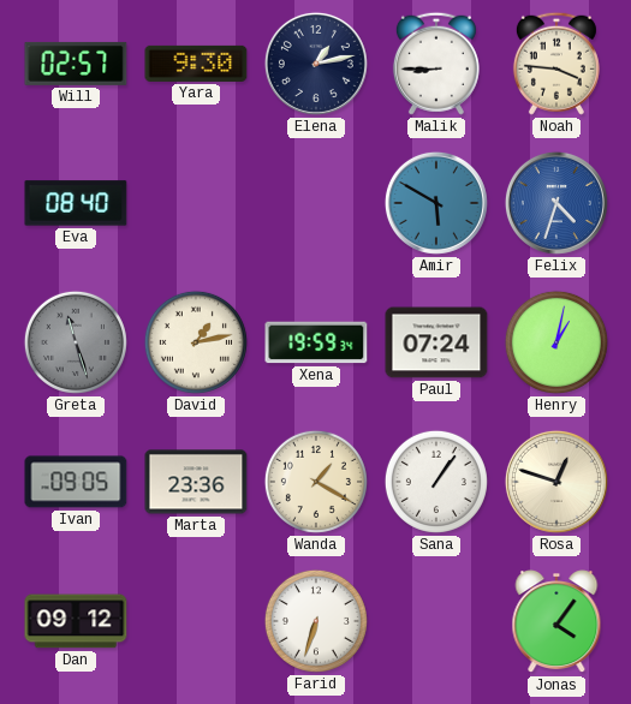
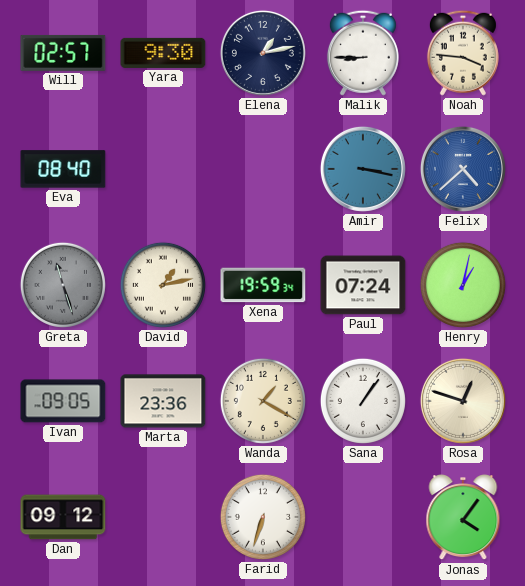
Amir: 5:50 -> 3:17
Felix: 4:33 -> 4:38
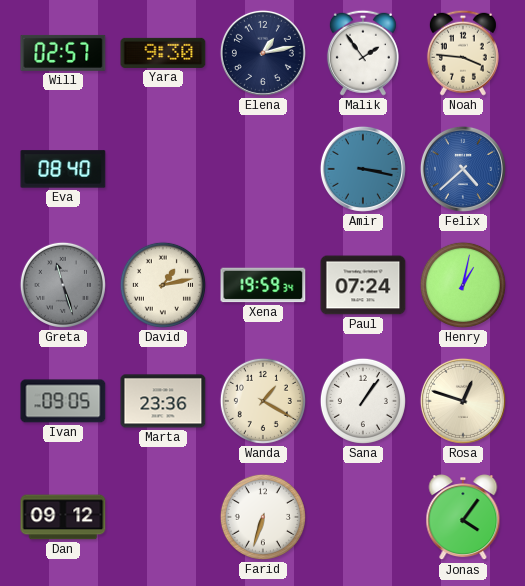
Malik: 8:45 -> 1:54
